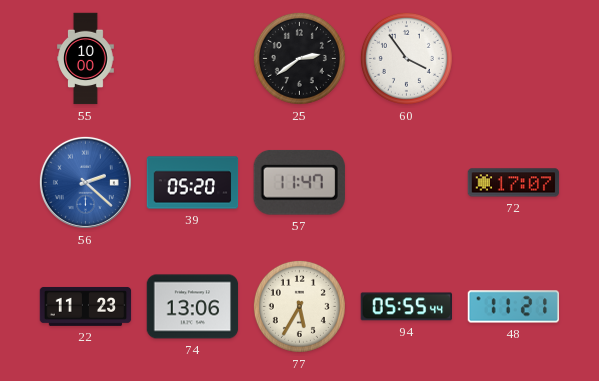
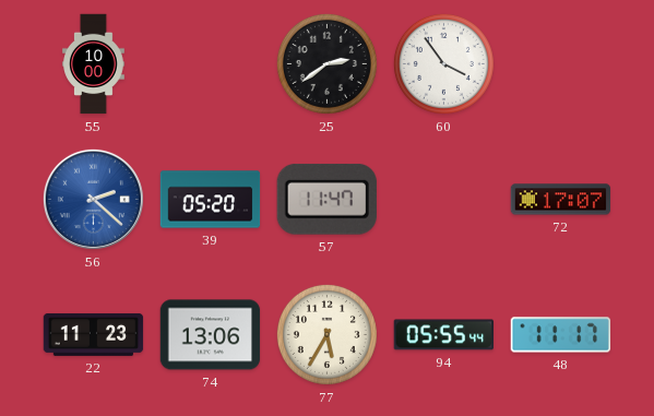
48: 11:21 -> 11:17
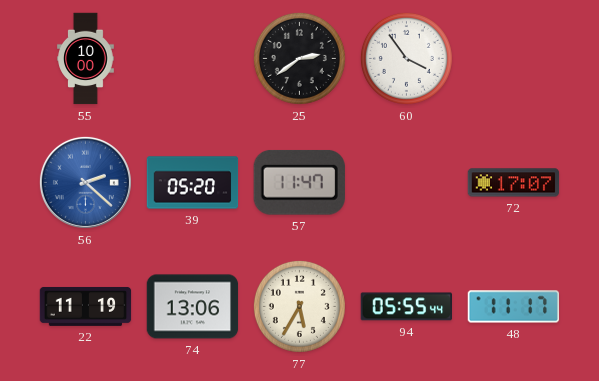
22: 11:23 -> 11:19
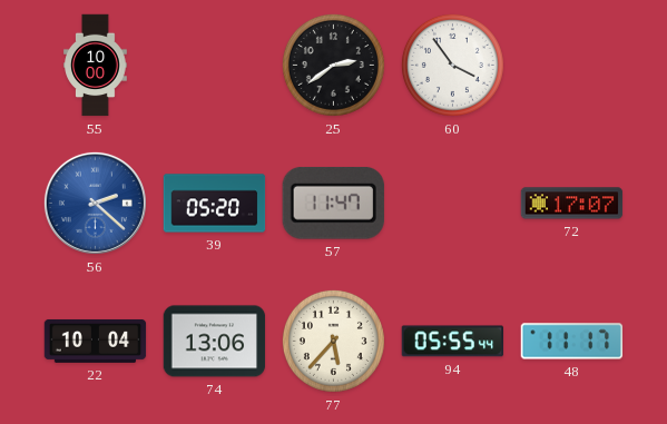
22: 11:19 -> 10:04
77: 5:35 -> 5:37
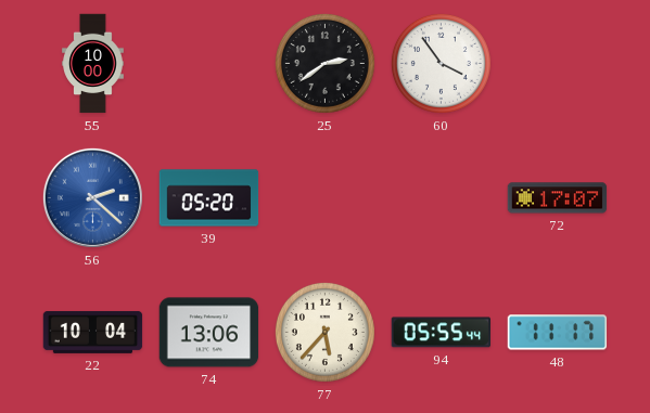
57: 11:47 -> none
